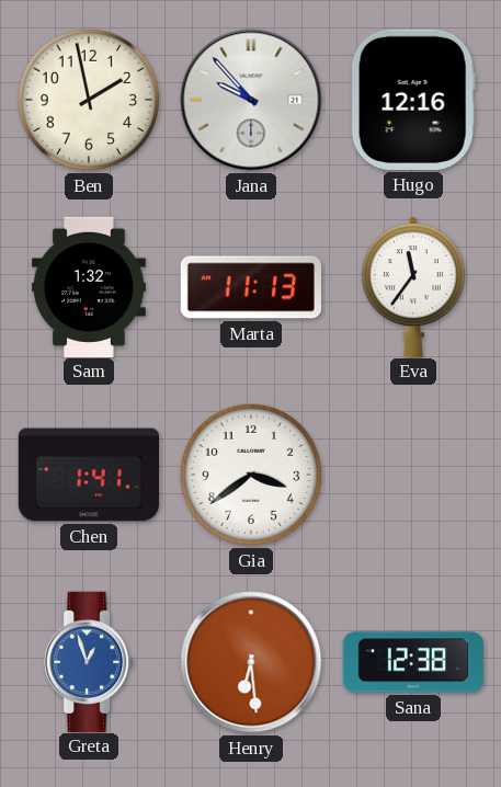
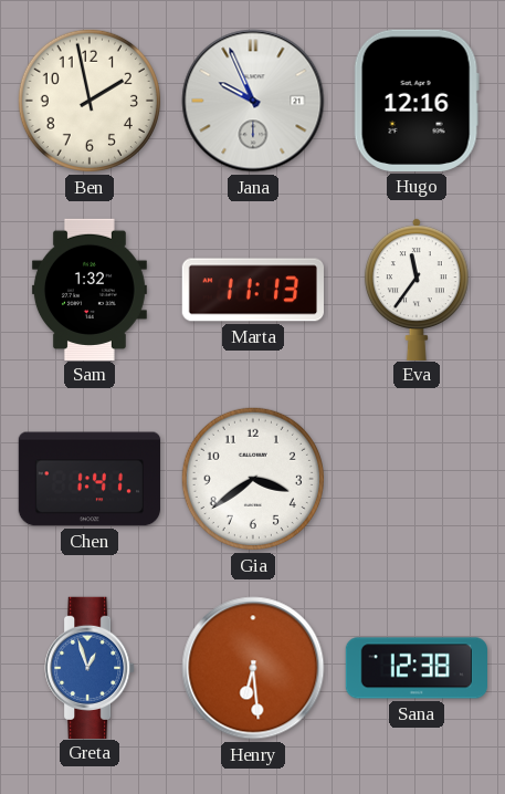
Jana: 9:53 -> 9:56
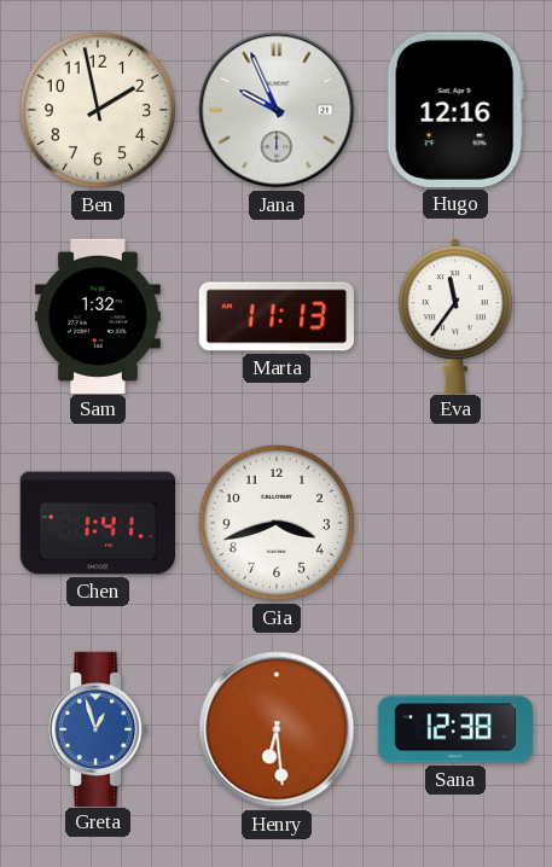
Gia: 3:39 -> 3:42
